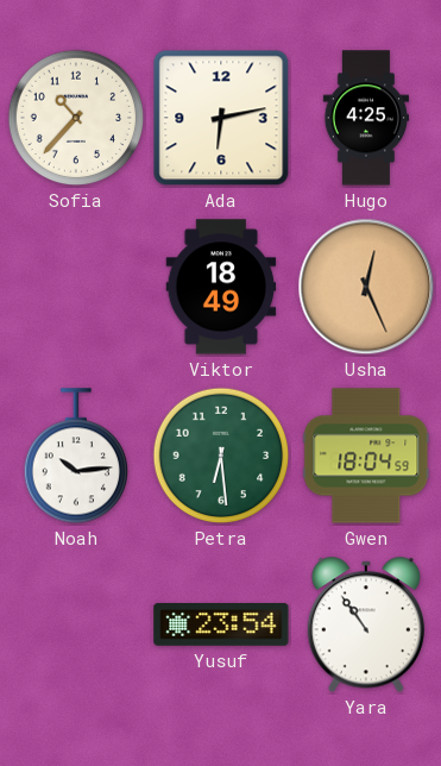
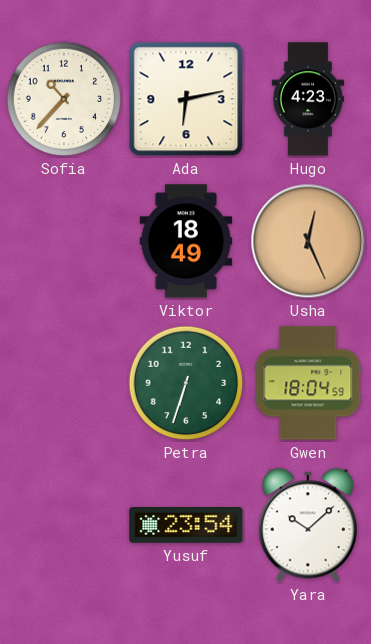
Hugo: 4:25 -> 4:23
Noah: 10:14 -> none
Petra: 6:29 -> 6:33
Yara: 10:54 -> 10:08
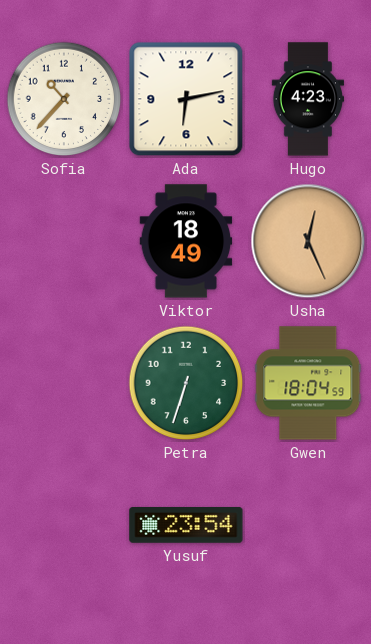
Yara: 10:08 -> none
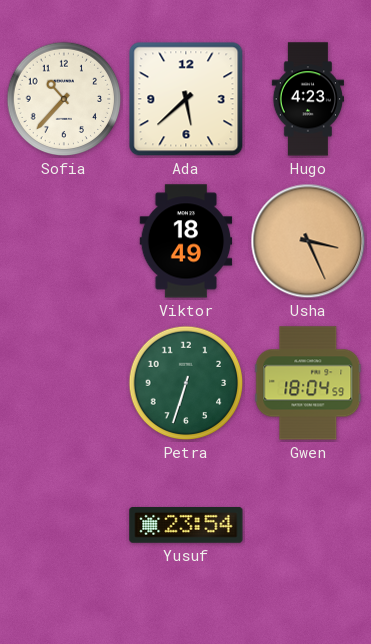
Ada: 6:13 -> 5:38
Usha: 12:26 -> 3:26
